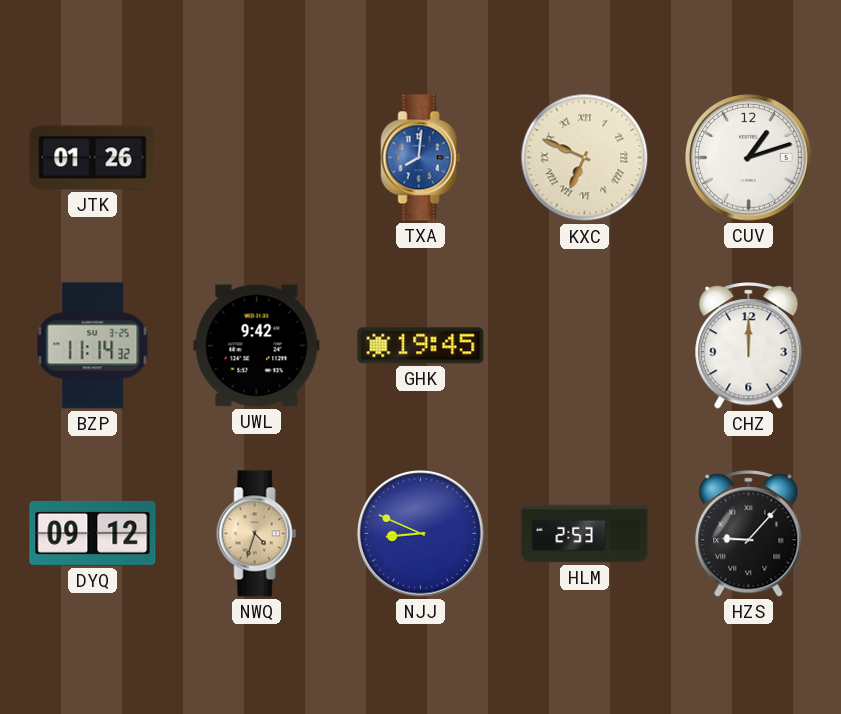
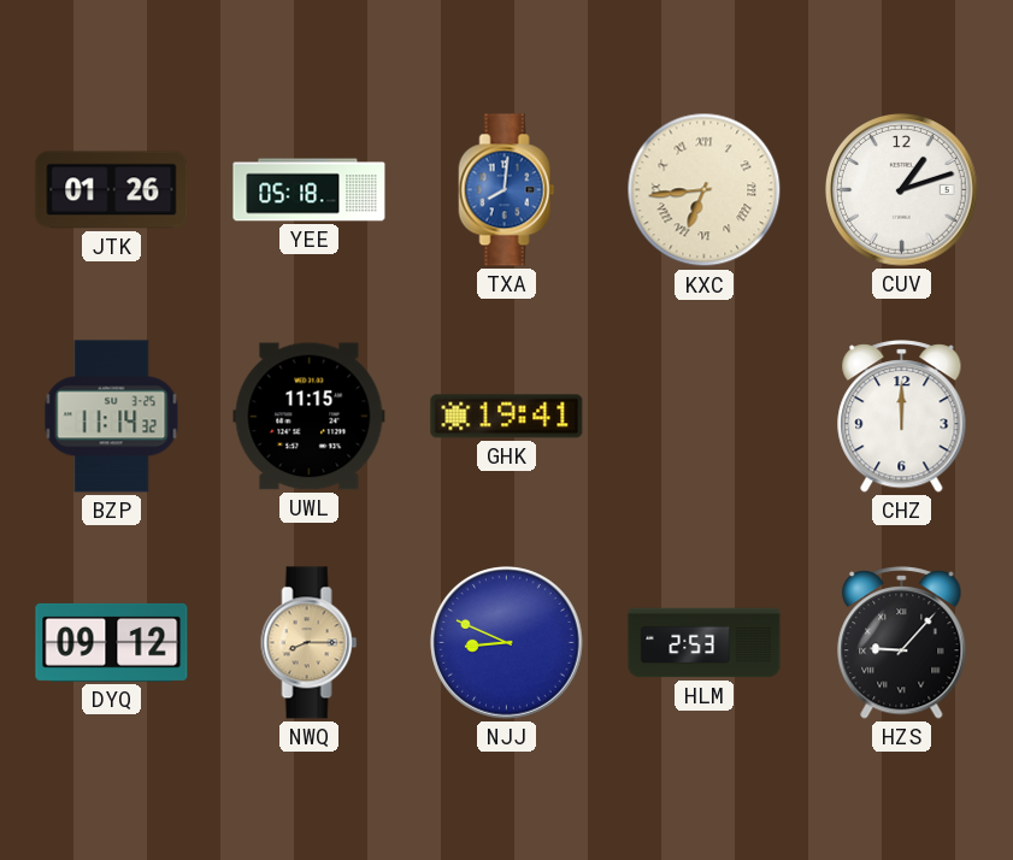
YEE: none -> 05:18
KXC: 6:49 -> 6:44
UWL: 9:42 -> 11:15
GHK: 19:45 -> 19:41
NWQ: 4:33 -> 8:15
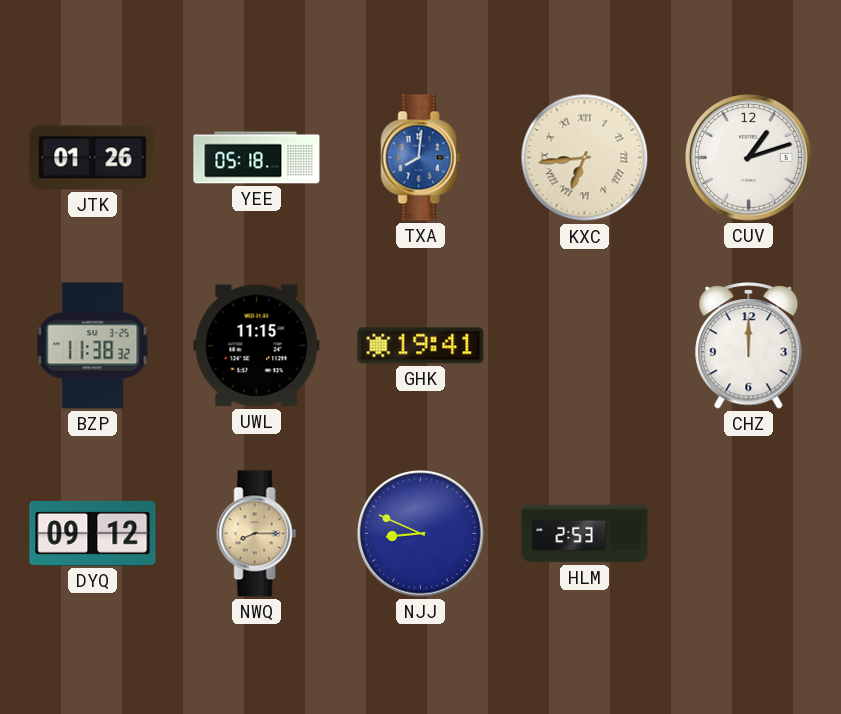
BZP: 11:14 -> 11:38
HZS: 9:07 -> none
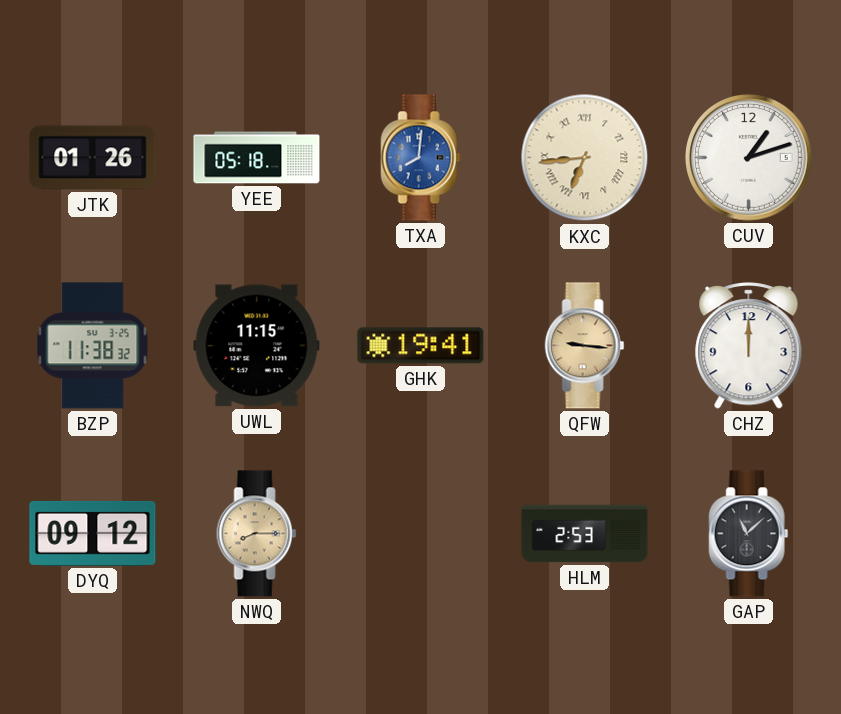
QFW: none -> 9:16
NJJ: 8:49 -> none
GAP: none -> 11:08
